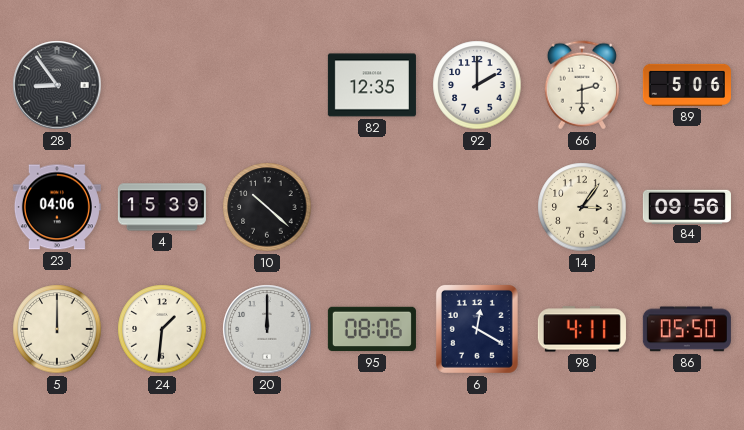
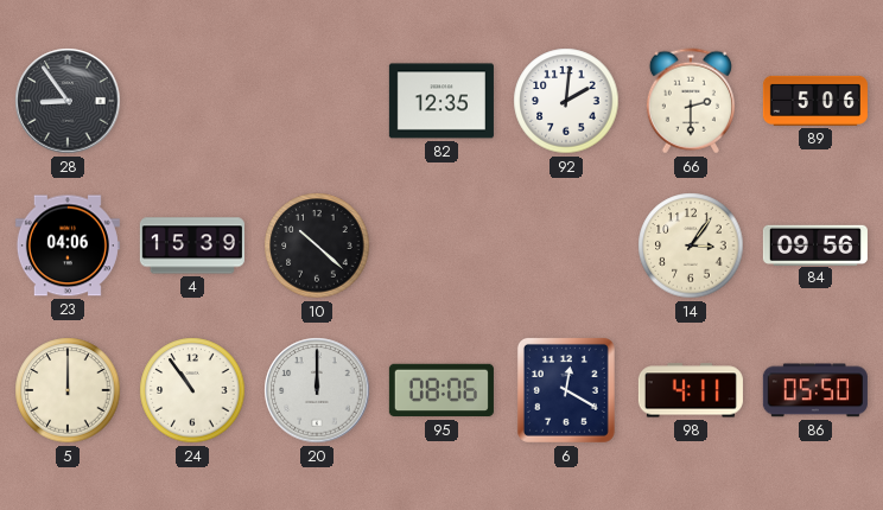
92: 2:00 -> 2:01
24: 1:31 -> 10:54
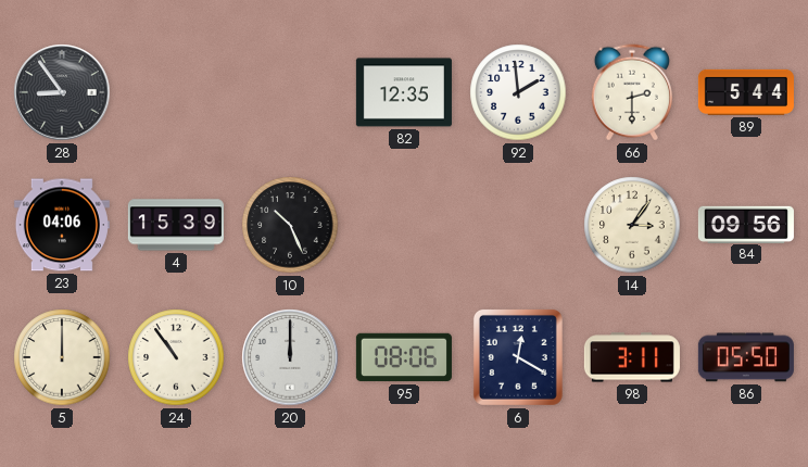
92: 2:01 -> 1:59
89: 5:06 -> 5:44
10: 10:22 -> 10:26
98: 4:11 -> 3:11
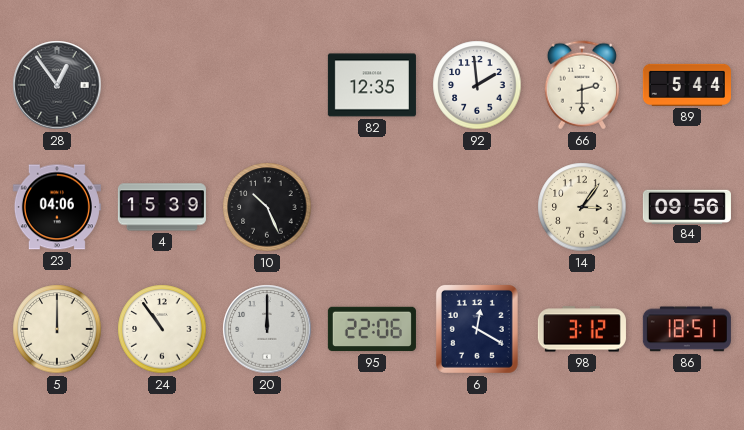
28: 8:54 -> 12:54
95: 08:06 -> 22:06
98: 3:11 -> 3:12
86: 05:50 -> 18:51
